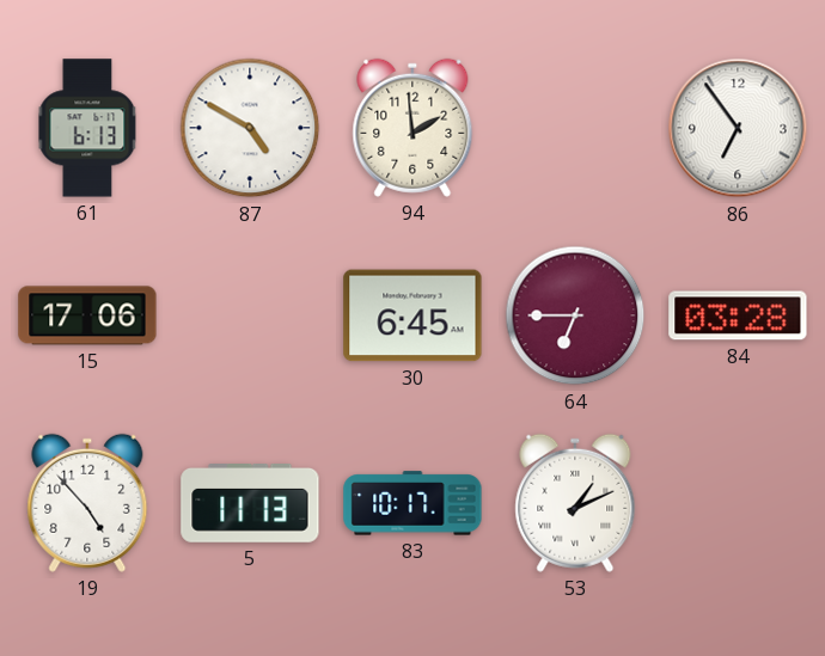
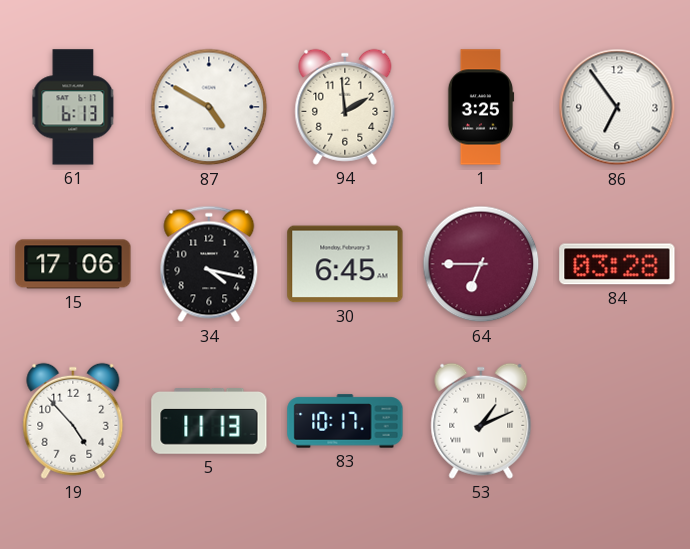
1: none -> 3:25
34: none -> 4:17
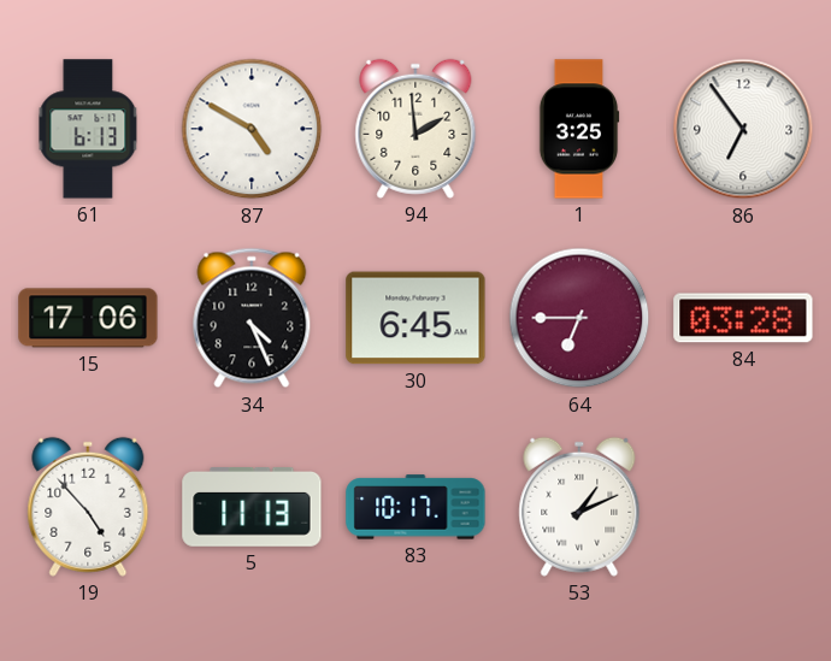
34: 4:17 -> 4:26
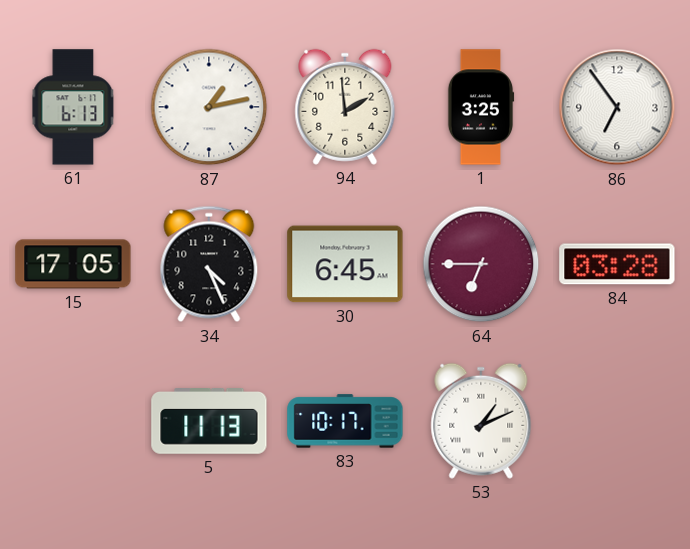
87: 4:50 -> 1:13
15: 17:06 -> 17:05
19: 4:53 -> none
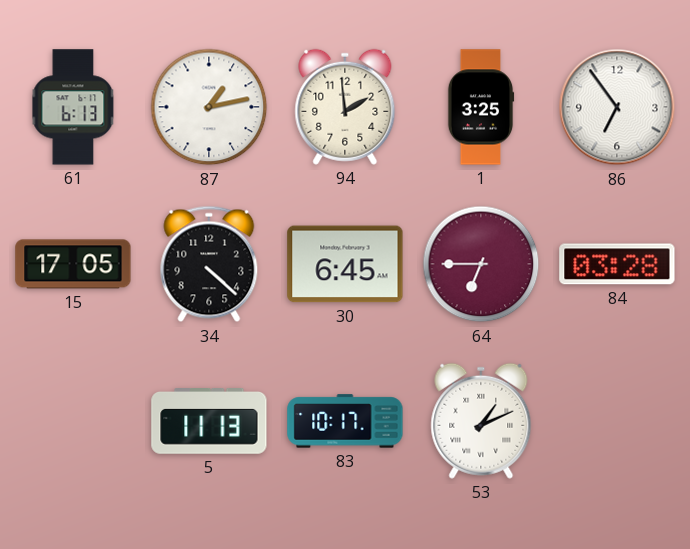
34: 4:26 -> 4:22
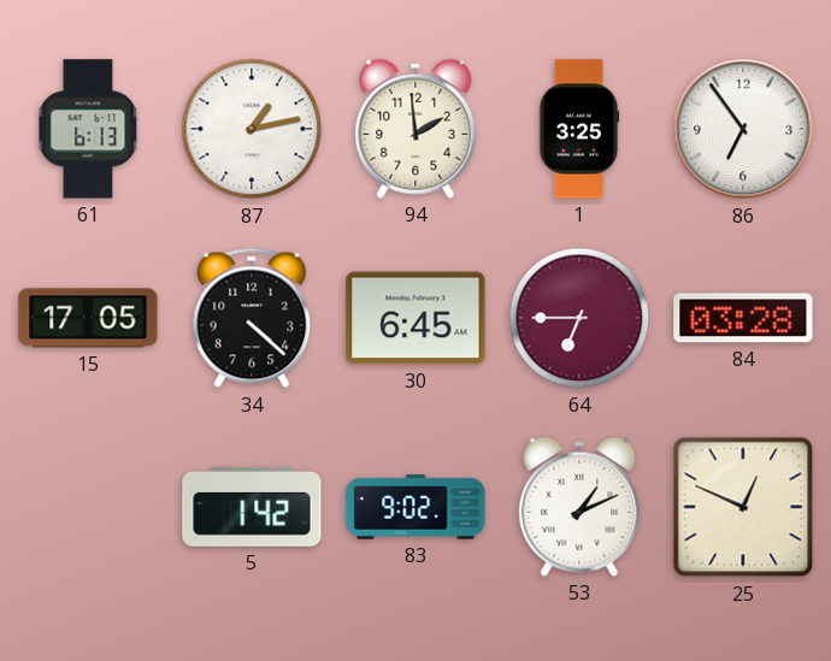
5: 11:13 -> 1:42
83: 10:17 -> 9:02
25: none -> 12:49
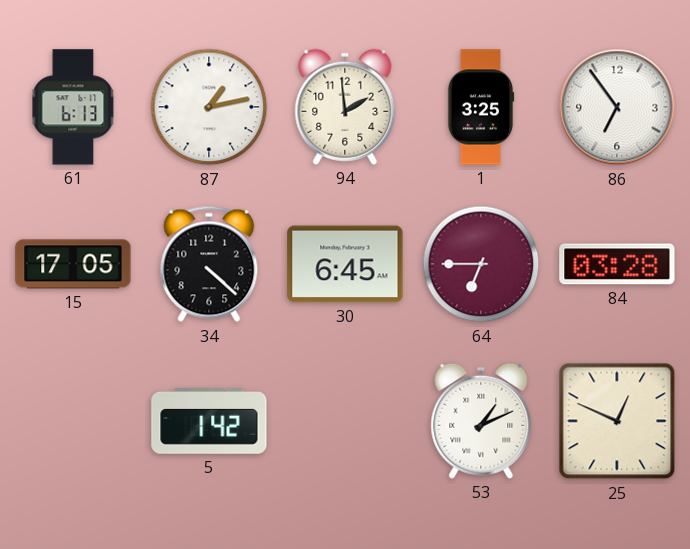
83: 9:02 -> none
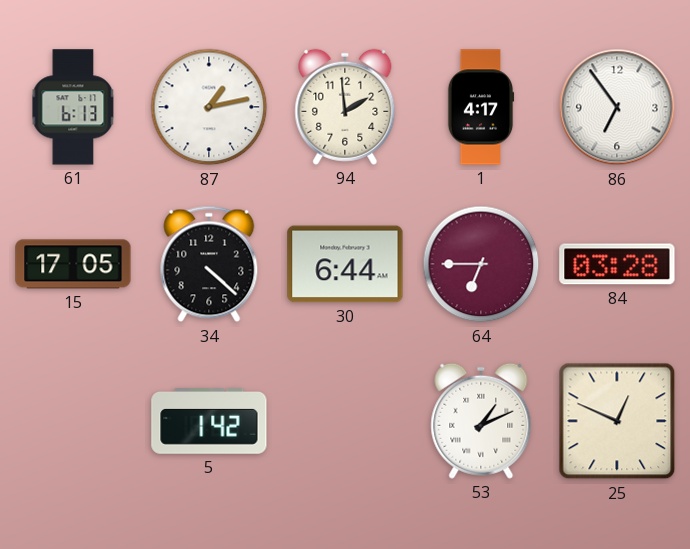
1: 3:25 -> 4:17
30: 6:45 -> 6:44
